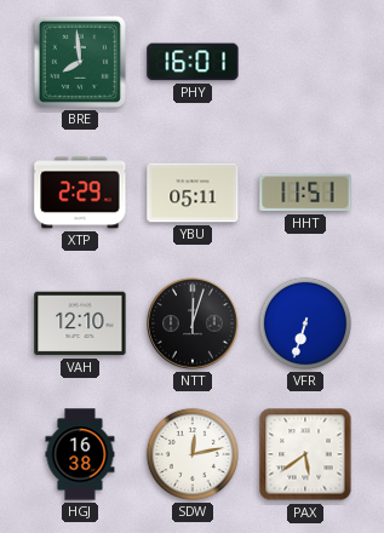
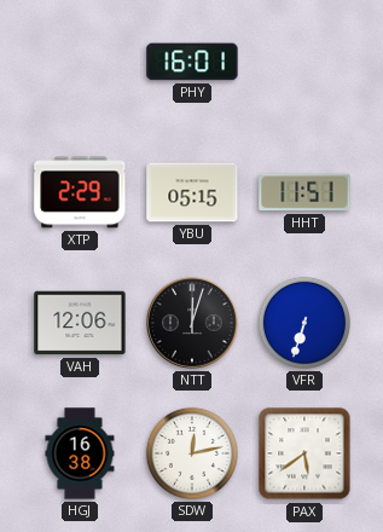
BRE: 7:59 -> none
YBU: 05:11 -> 05:15
VAH: 12:10 -> 12:06
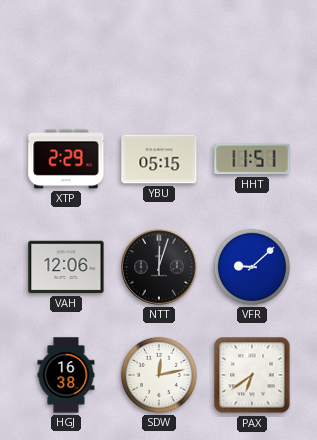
PHY: 16:01 -> none
VFR: 6:33 -> 9:08
PAX: 5:39 -> 6:39
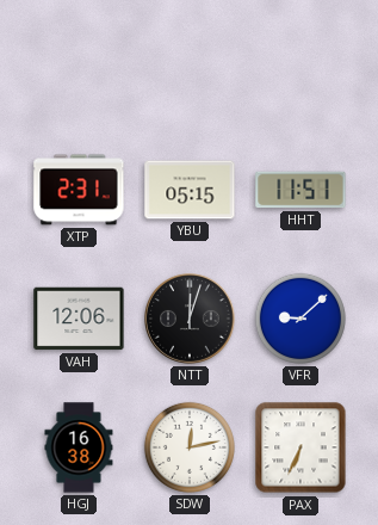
XTP: 2:29 -> 2:31
PAX: 6:39 -> 6:34
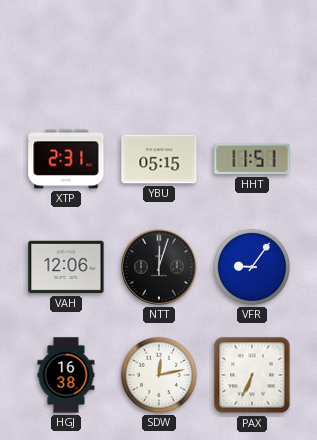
VFR: 9:08 -> 9:06
